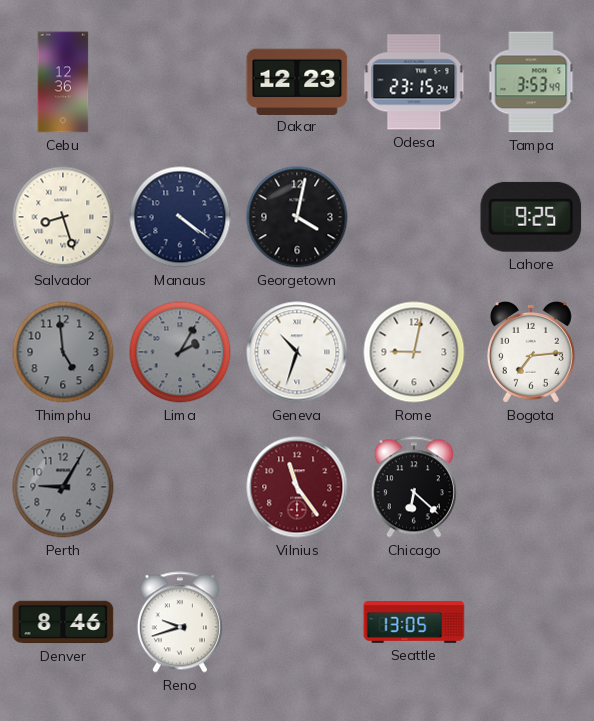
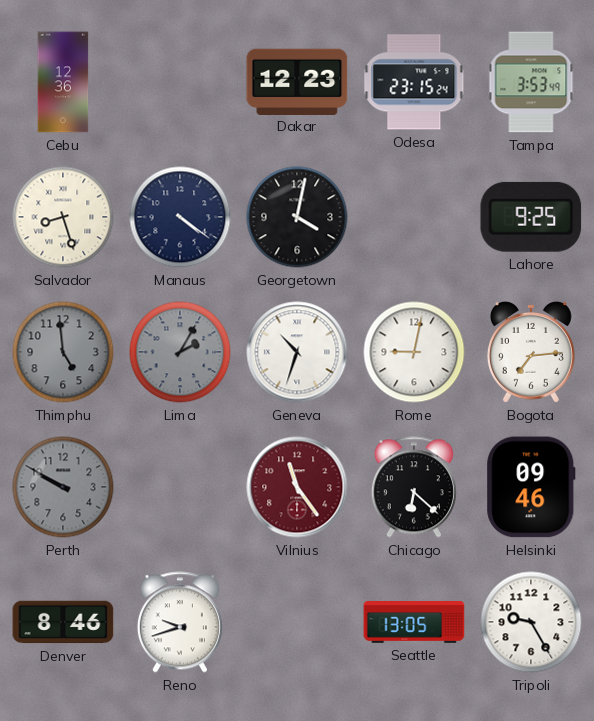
Perth: 9:05 -> 9:50
Helsinki: none -> 09:46
Tripoli: none -> 9:25
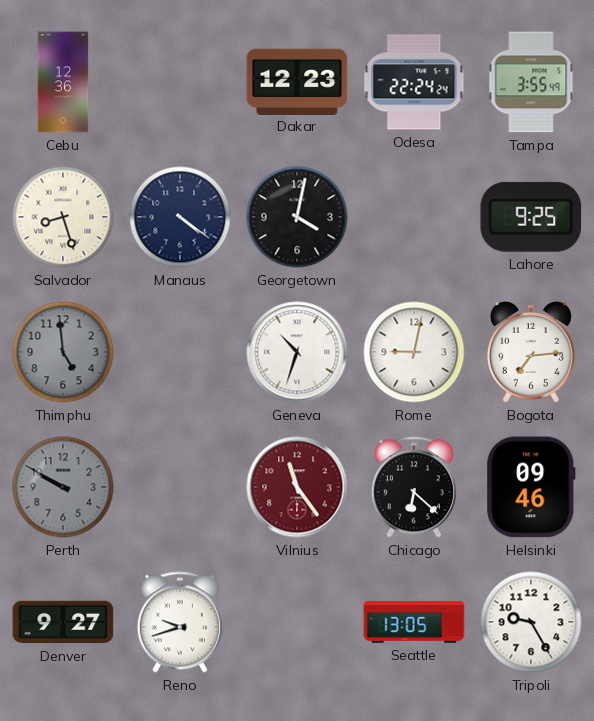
Odesa: 23:15 -> 22:24
Tampa: 3:53 -> 3:55
Lima: 2:05 -> none
Denver: 8:46 -> 9:27
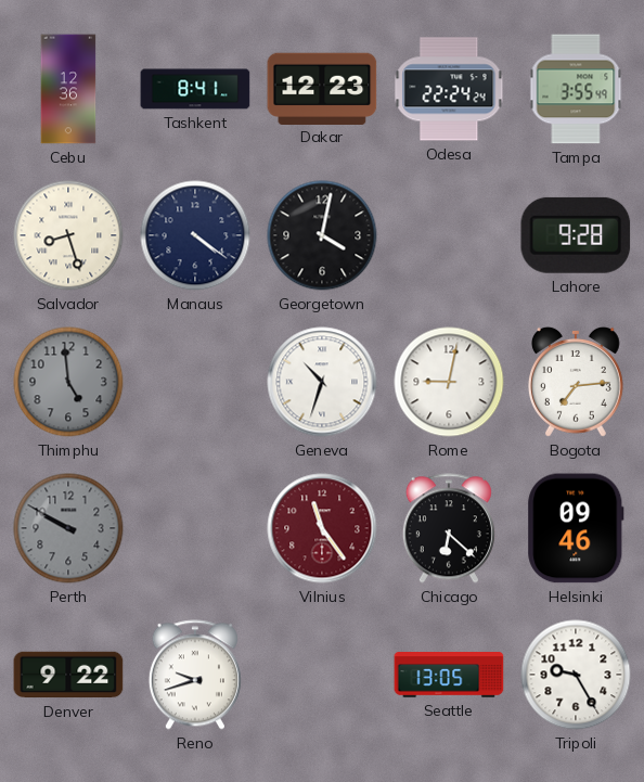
Tashkent: none -> 8:41
Lahore: 9:25 -> 9:28
Denver: 9:27 -> 9:22
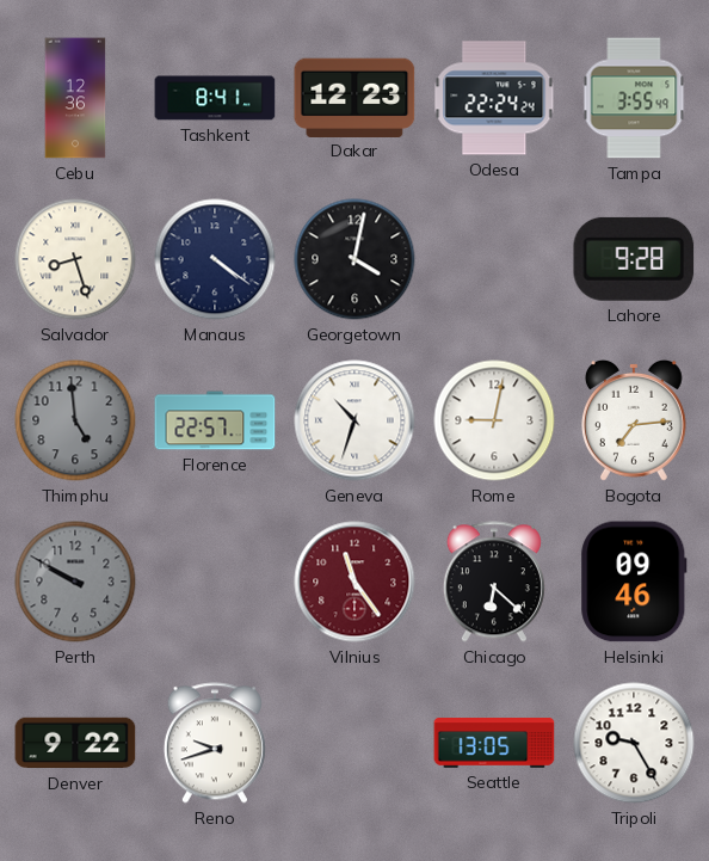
Florence: none -> 22:57
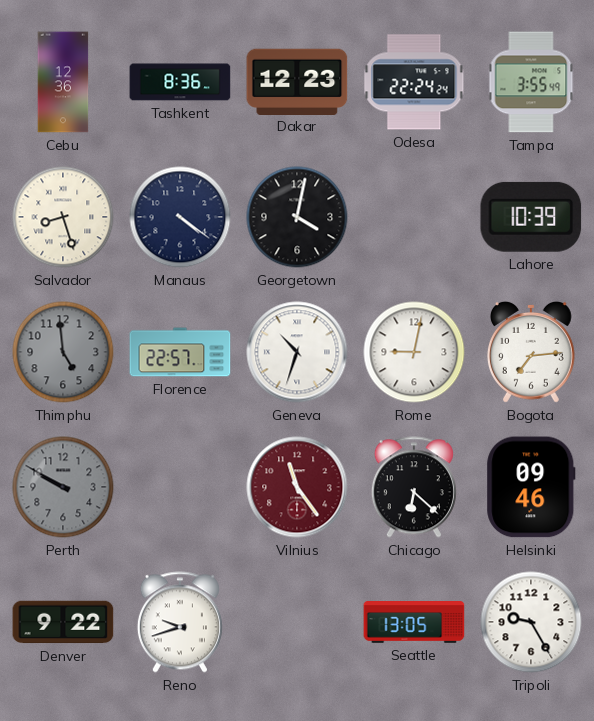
Tashkent: 8:41 -> 8:36
Lahore: 9:28 -> 10:39
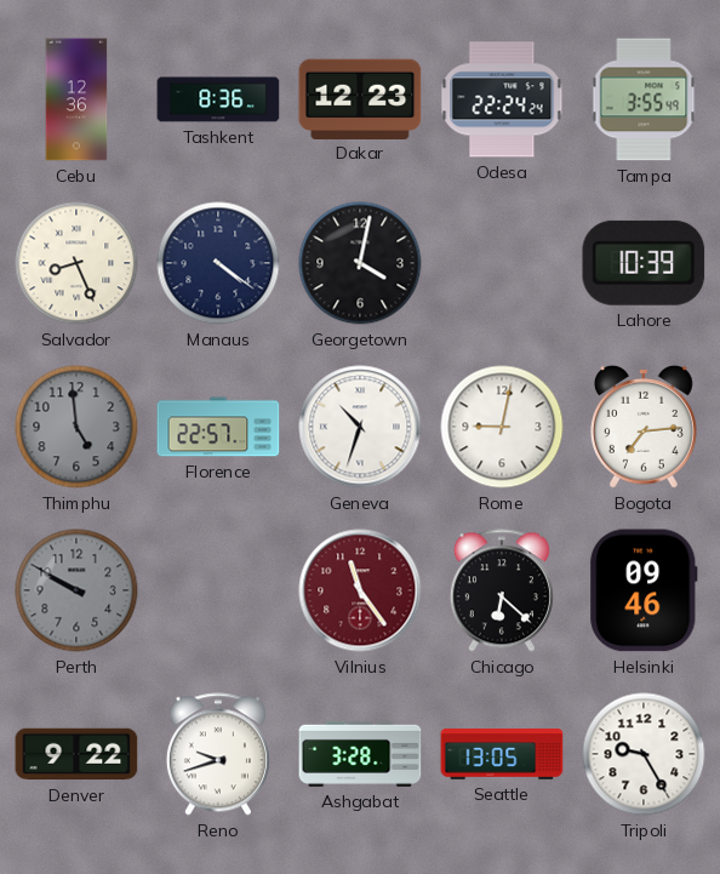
Salvador: 8:27 -> 8:26
Ashgabat: none -> 3:28
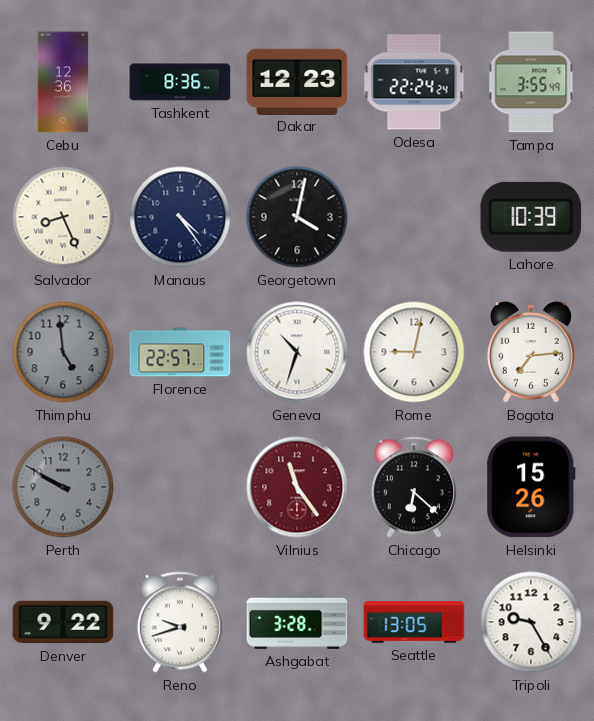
Manaus: 4:21 -> 4:24
Helsinki: 09:46 -> 15:26
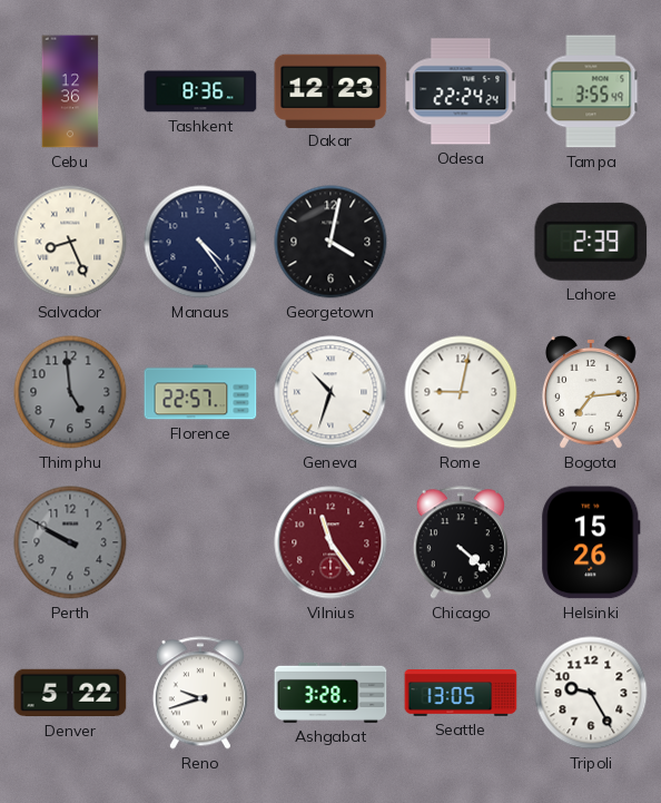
Lahore: 10:39 -> 2:39
Chicago: 6:22 -> 4:22
Denver: 9:22 -> 5:22
